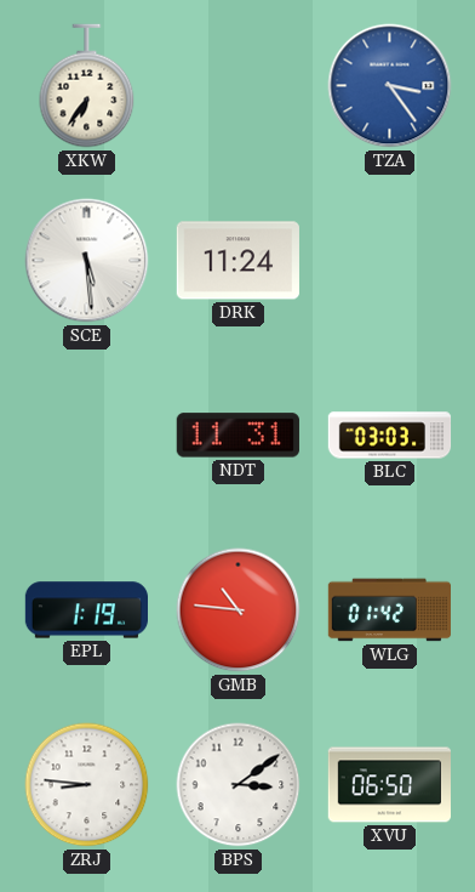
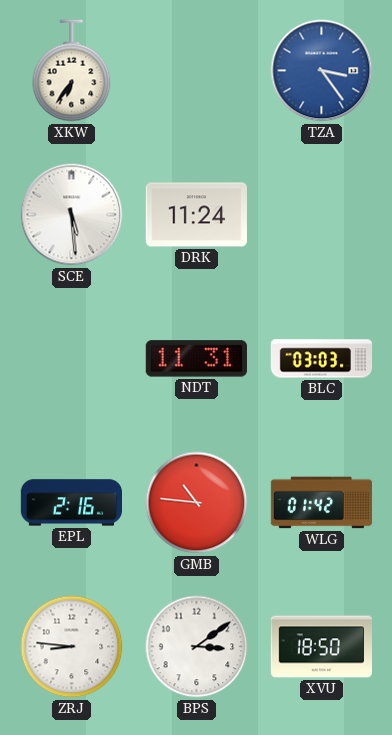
EPL: 1:19 -> 2:16
XVU: 06:50 -> 18:50
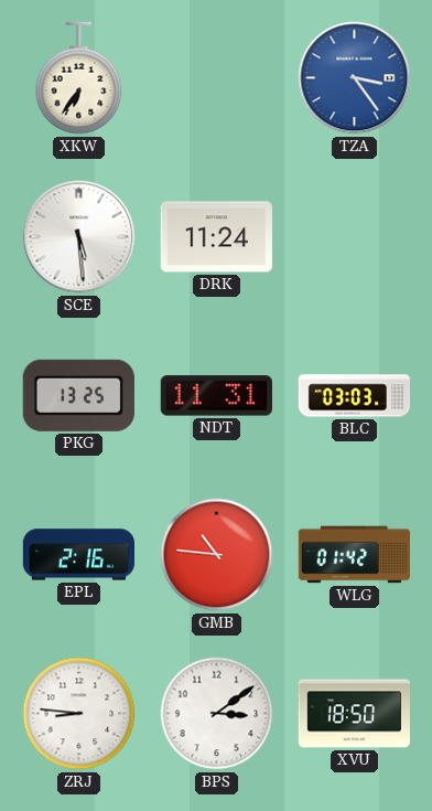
PKG: none -> 13:25
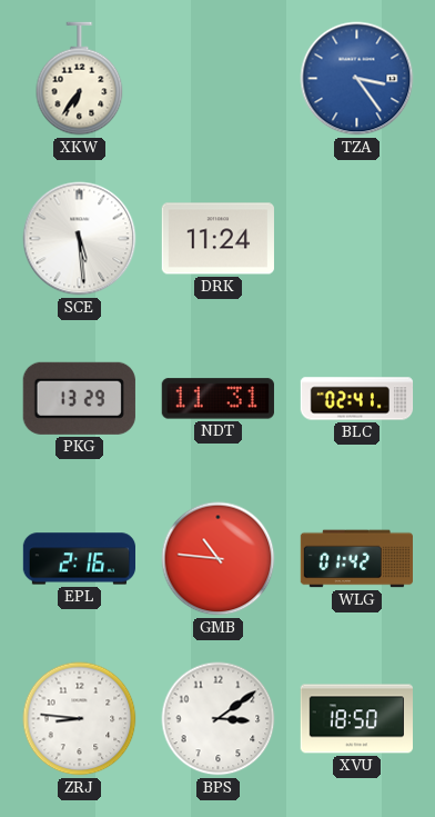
PKG: 13:25 -> 13:29
BLC: 03:03 -> 02:41
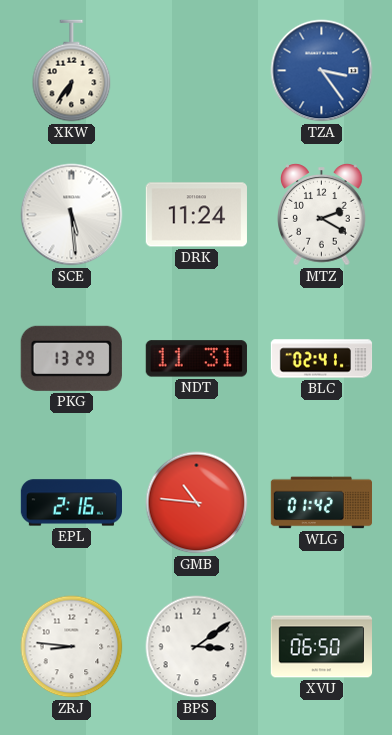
MTZ: none -> 2:20
XVU: 18:50 -> 06:50
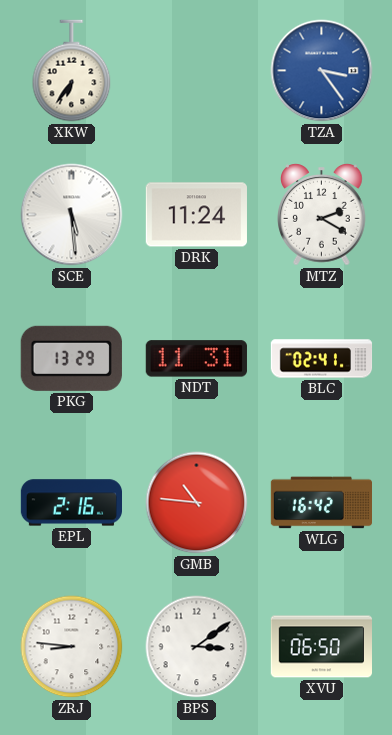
WLG: 01:42 -> 16:42
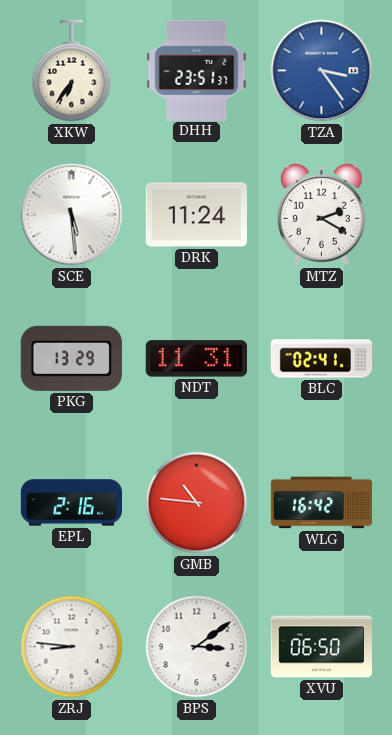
DHH: none -> 23:51
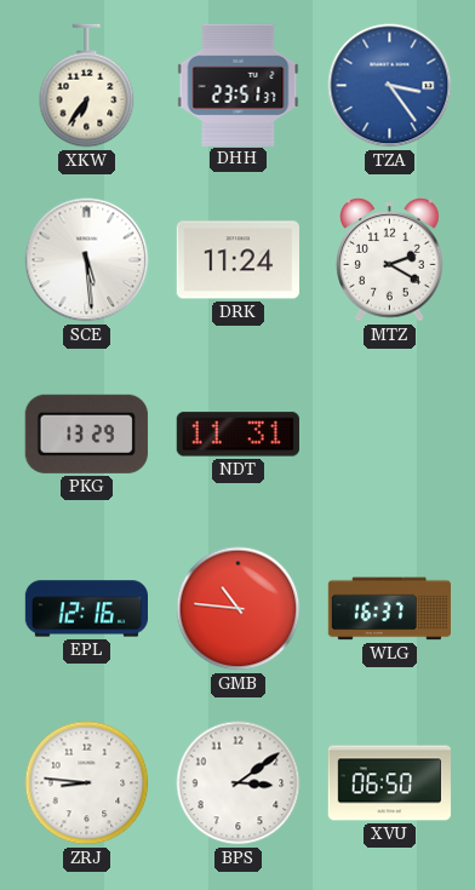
BLC: 02:41 -> none
EPL: 2:16 -> 12:16
WLG: 16:42 -> 16:37
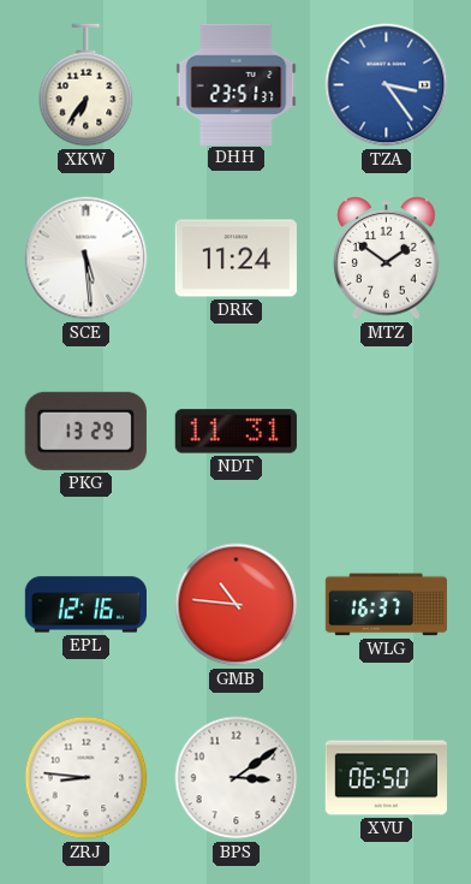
MTZ: 2:20 -> 1:51
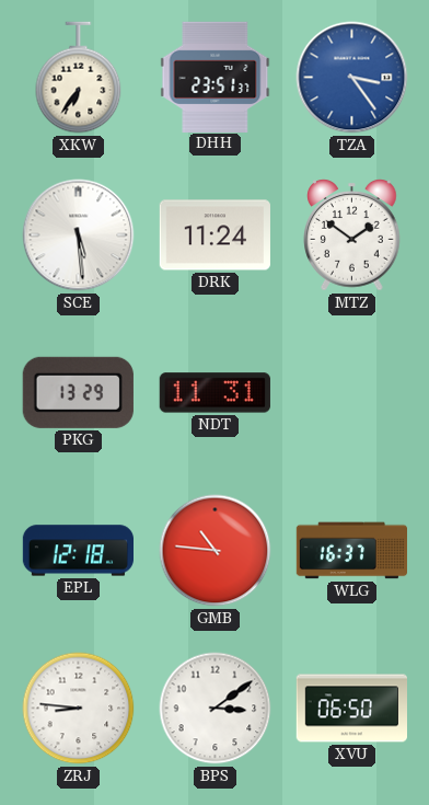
EPL: 12:16 -> 12:18
